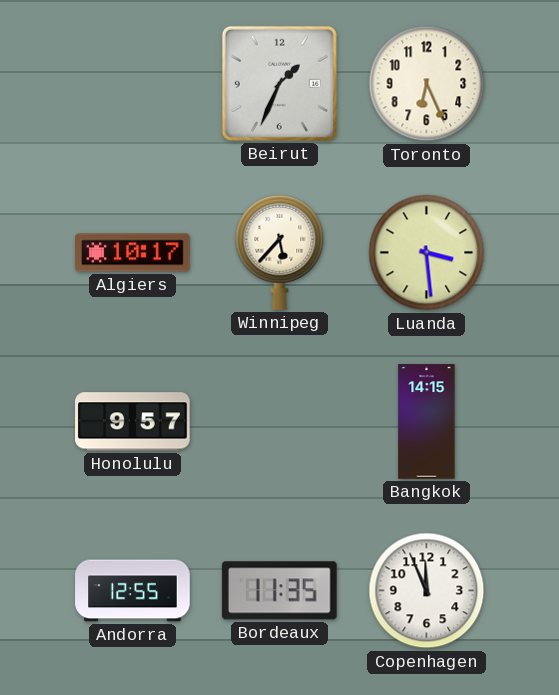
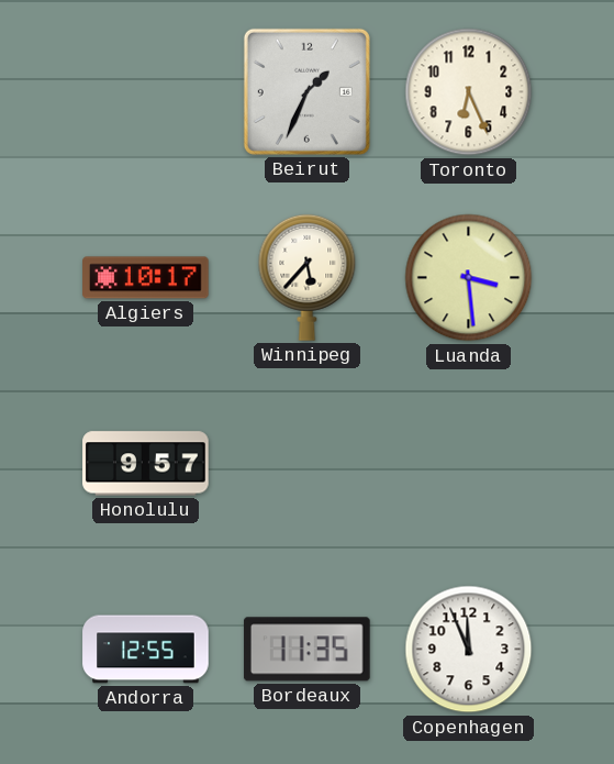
Bangkok: 14:15 -> none
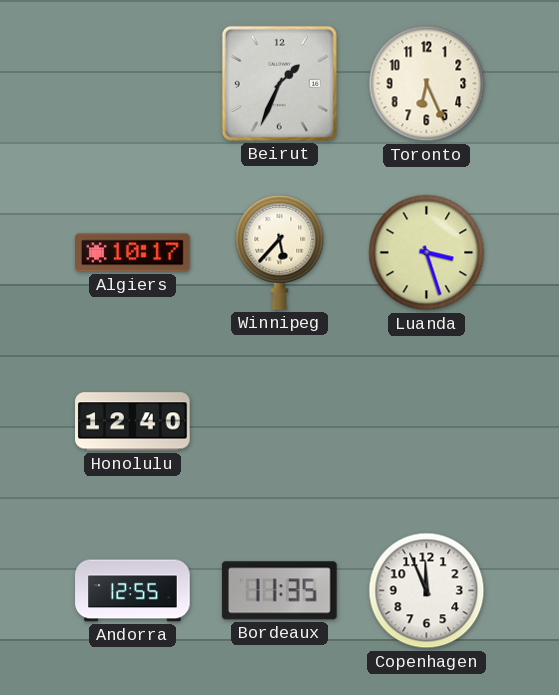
Luanda: 3:29 -> 3:27
Honolulu: 9:57 -> 12:40
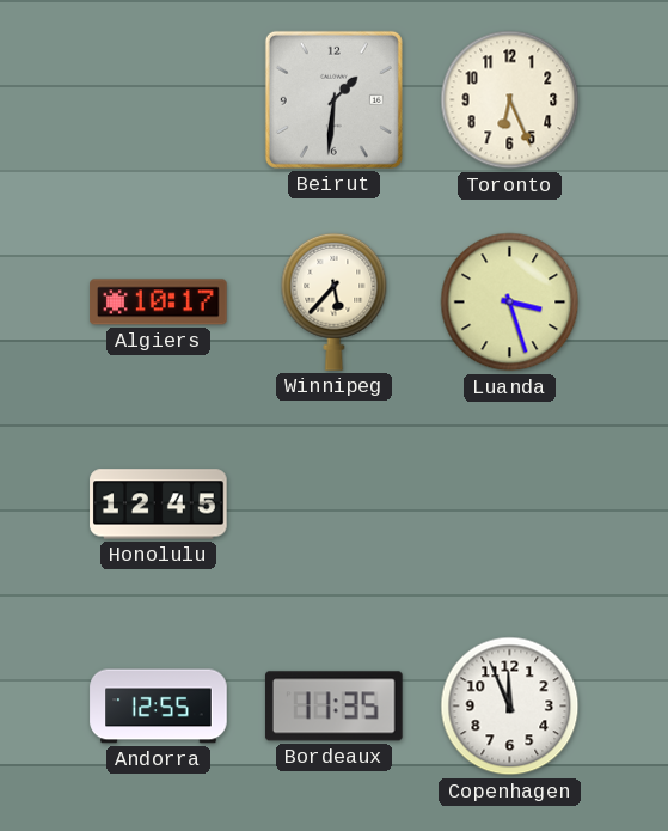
Beirut: 1:34 -> 1:31
Honolulu: 12:40 -> 12:45
